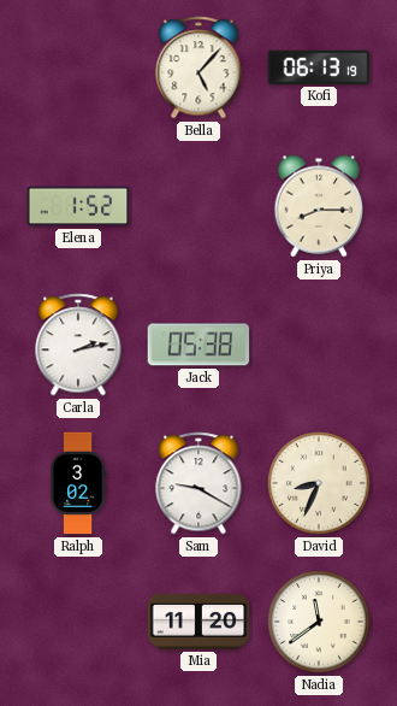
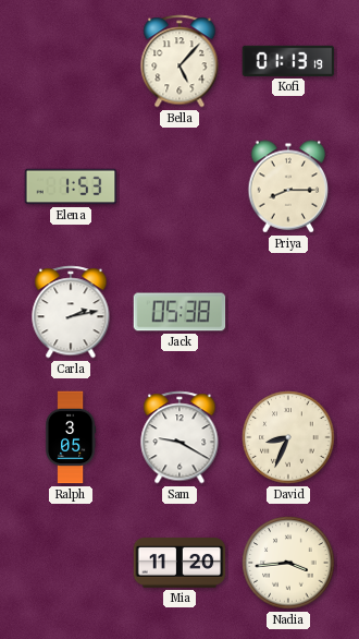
Kofi: 06:13 -> 01:13
Elena: 1:52 -> 1:53
Ralph: 3:02 -> 3:05
Nadia: 11:39 -> 3:44
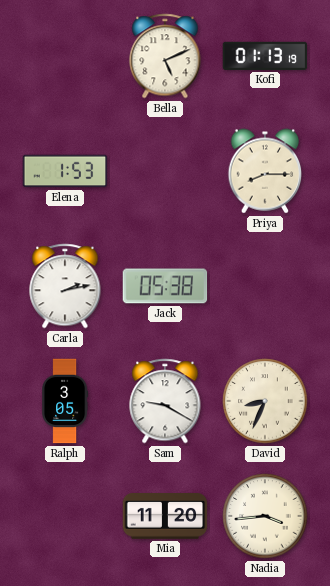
Bella: 5:07 -> 5:11
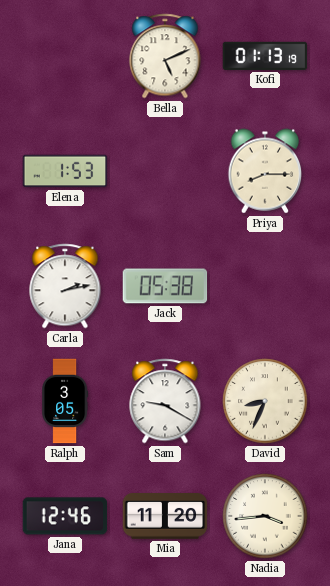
Jana: none -> 12:46
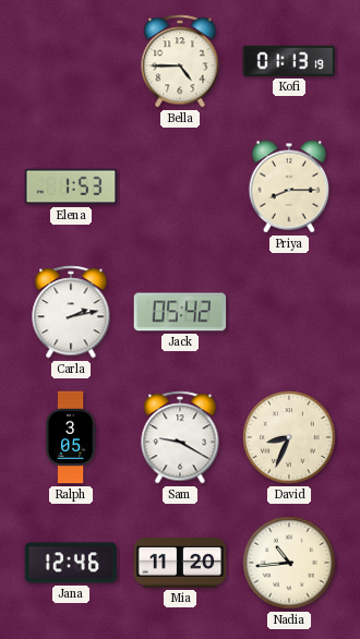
Bella: 5:11 -> 4:45
Jack: 05:38 -> 05:42
Nadia: 3:44 -> 10:44
